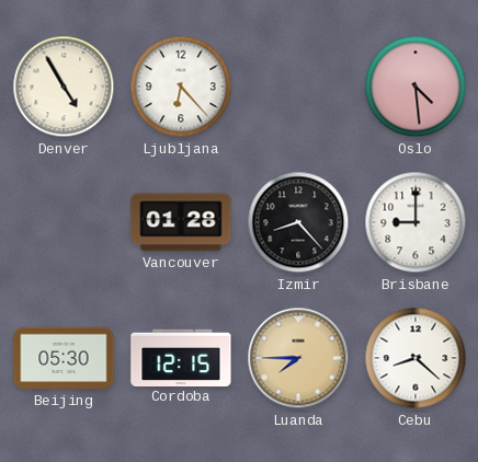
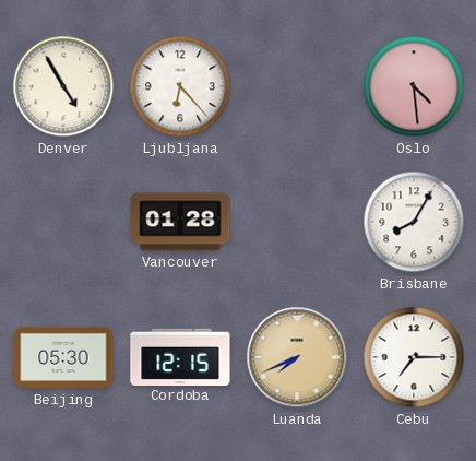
Izmir: 8:23 -> none
Brisbane: 9:00 -> 8:05
Luanda: 7:45 -> 7:41
Cebu: 8:22 -> 7:15
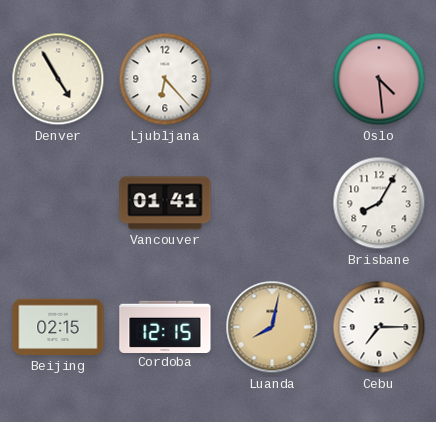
Vancouver: 01:28 -> 01:41
Beijing: 05:30 -> 02:15
Luanda: 7:41 -> 8:02
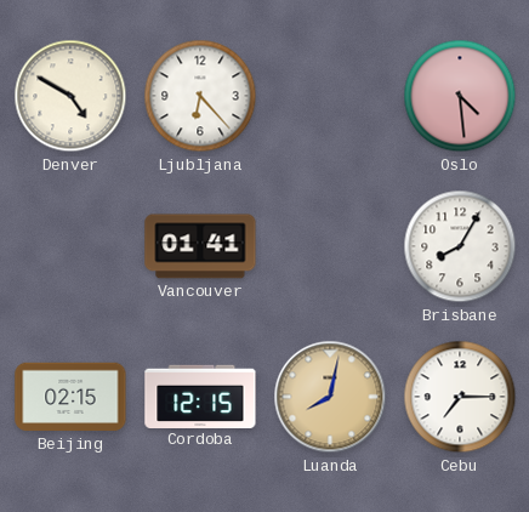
Denver: 4:55 -> 4:50
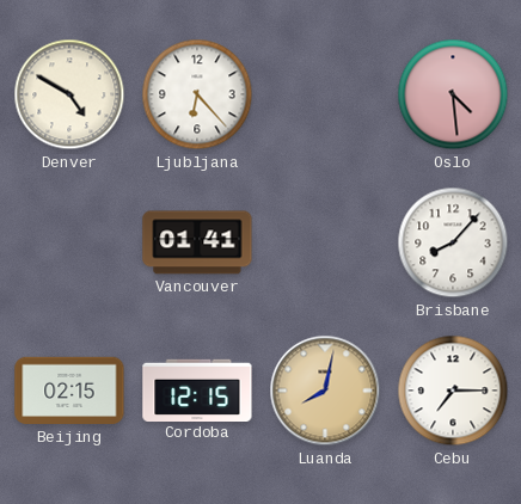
Brisbane: 8:05 -> 8:07
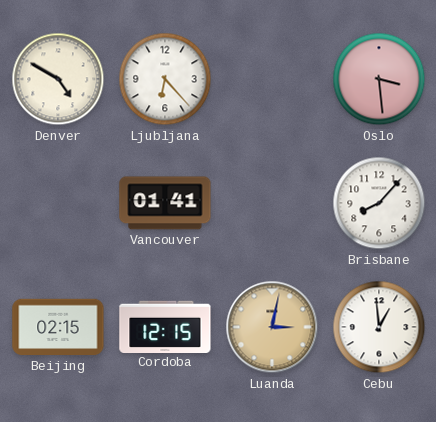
Oslo: 4:29 -> 3:29
Luanda: 8:02 -> 3:02
Cebu: 7:15 -> 12:59
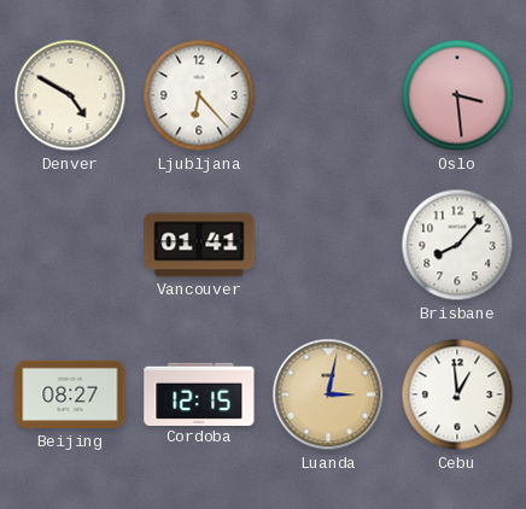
Beijing: 02:15 -> 08:27
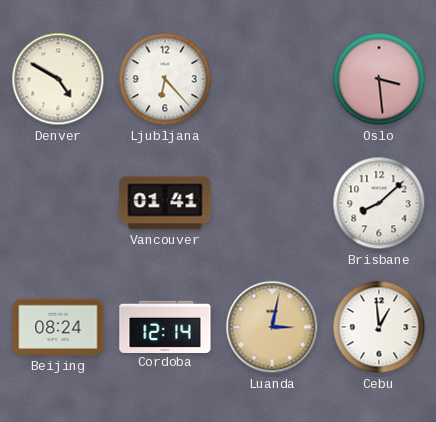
Brisbane: 8:07 -> 8:08
Beijing: 08:27 -> 08:24
Cordoba: 12:15 -> 12:14
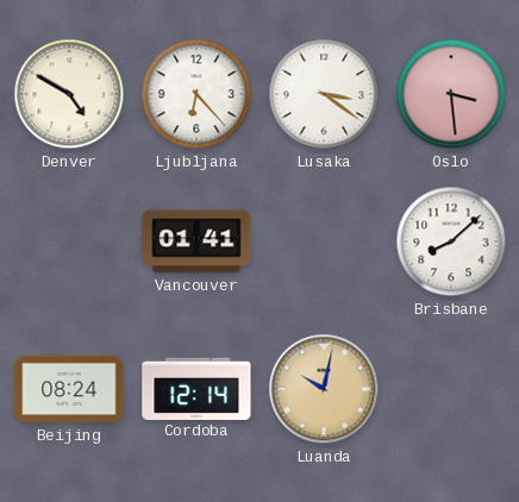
Lusaka: none -> 3:21
Luanda: 3:02 -> 10:02
Cebu: 12:59 -> none
